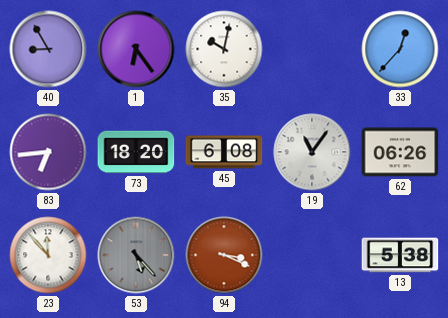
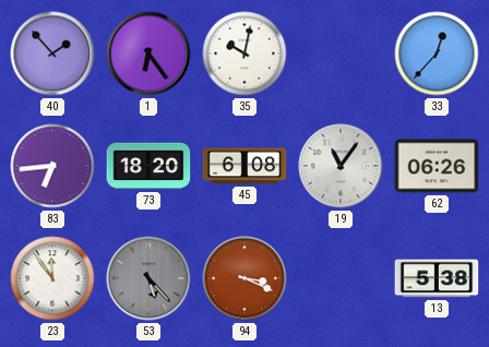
40: 8:55 -> 1:53
23: 11:53 -> 11:54
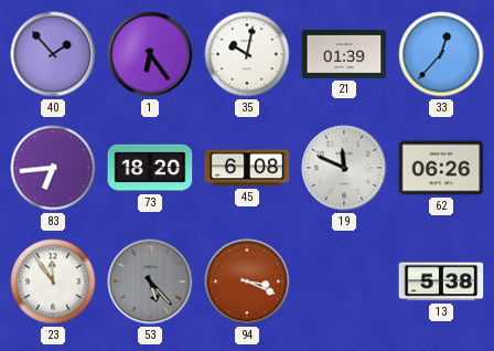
21: none -> 01:39
19: 11:06 -> 11:49
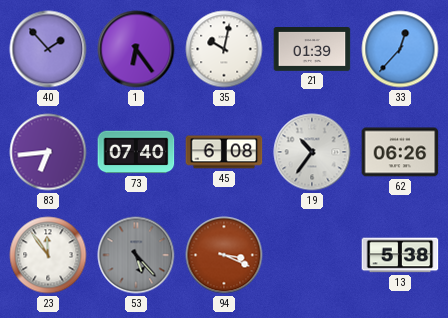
73: 18:20 -> 07:40
19: 11:49 -> 10:36
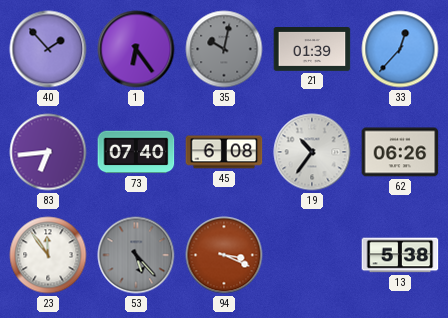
35 dial: white -> grey
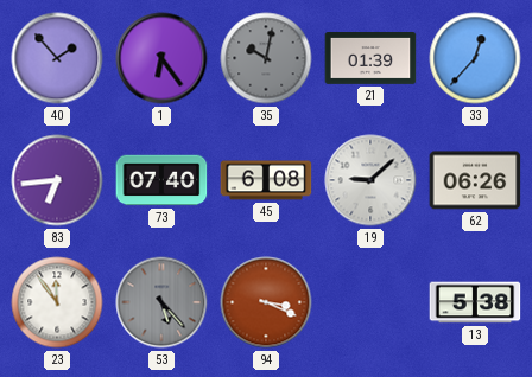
19: 10:36 -> 9:08
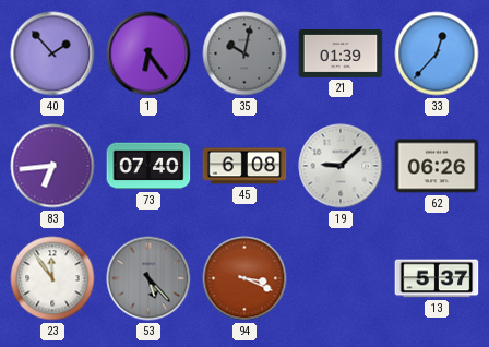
13: 5:38 -> 5:37
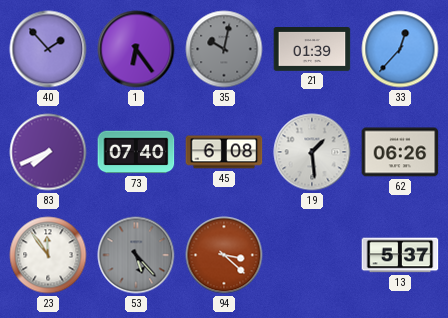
83: 6:44 -> 7:41
19: 9:08 -> 1:29
94: 3:19 -> 3:22
